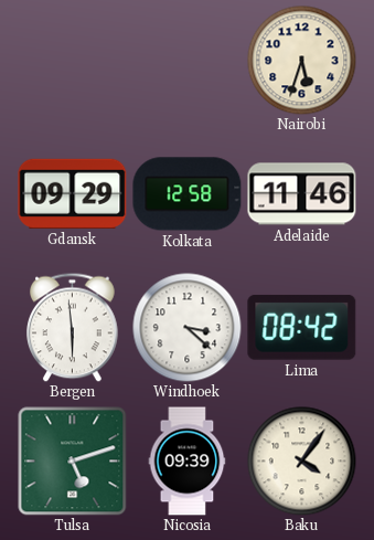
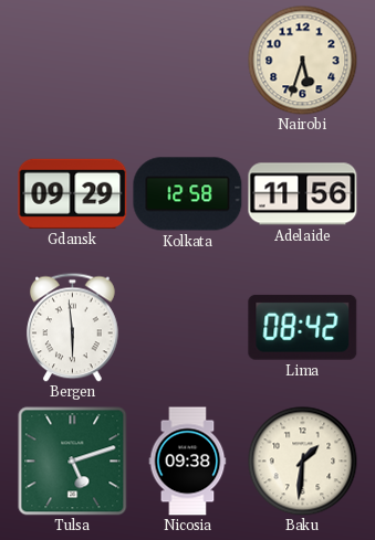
Adelaide: 11:46 -> 11:56
Windhoek: 3:22 -> none
Nicosia: 09:39 -> 09:38
Baku: 4:06 -> 1:31
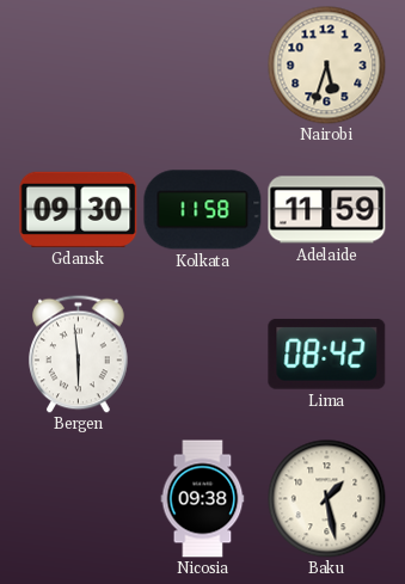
Gdansk: 09:29 -> 09:30
Kolkata: 12:58 -> 11:58
Adelaide: 11:56 -> 11:59
Tulsa: 5:12 -> none
Baku: 1:31 -> 1:28
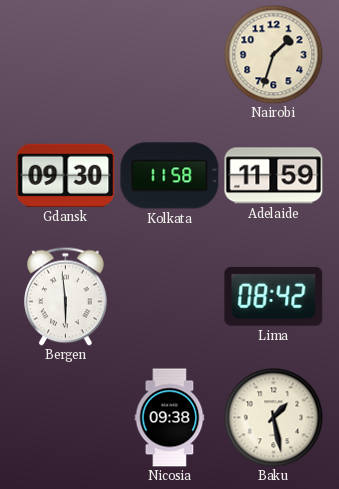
Nairobi: 5:33 -> 1:33
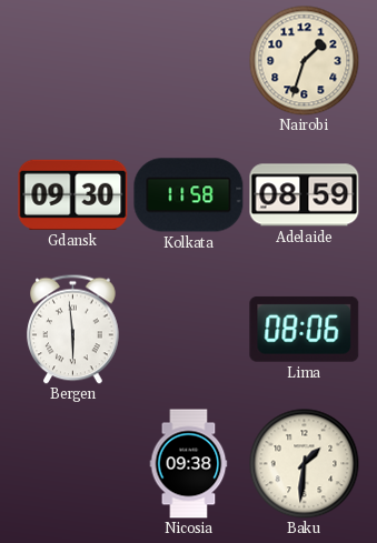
Adelaide: 11:59 -> 08:59
Lima: 08:42 -> 08:06
Baku: 1:28 -> 1:31
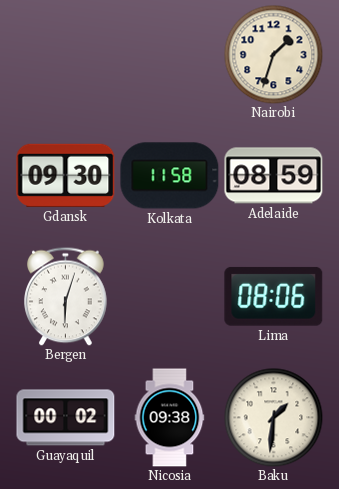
Bergen: 5:59 -> 6:03
Guayaquil: none -> 00:02
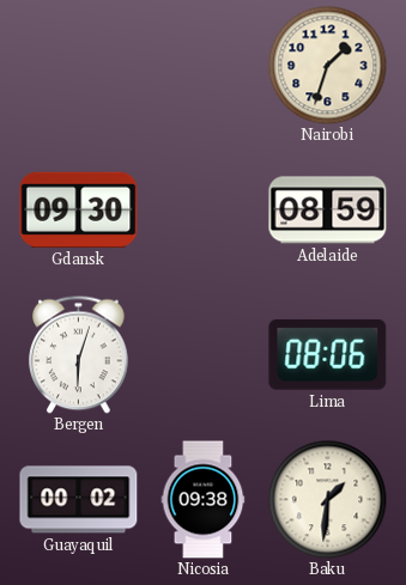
Kolkata: 11:58 -> none
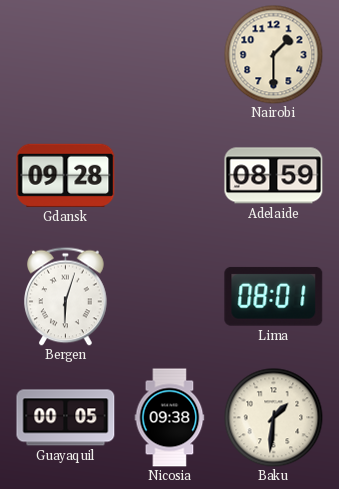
Nairobi: 1:33 -> 1:30
Gdansk: 09:30 -> 09:28
Lima: 08:06 -> 08:01
Guayaquil: 00:02 -> 00:05
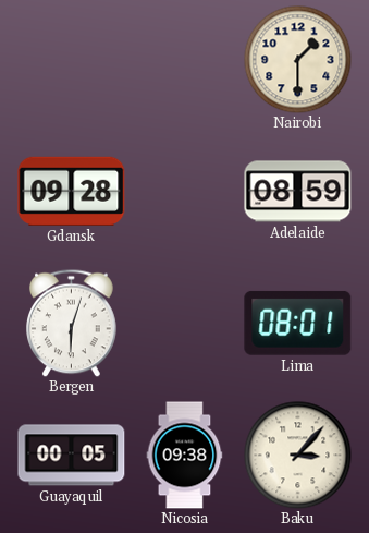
Baku: 1:31 -> 3:07
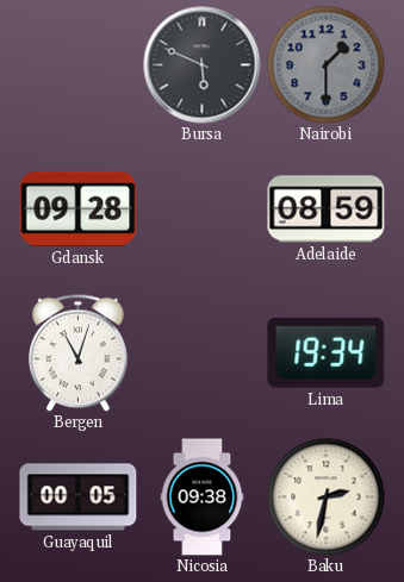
Bursa: none -> 5:49
Nairobi dial: cream -> grey
Bergen: 6:03 -> 11:03
Lima: 08:01 -> 19:34
Baku: 3:07 -> 2:32
